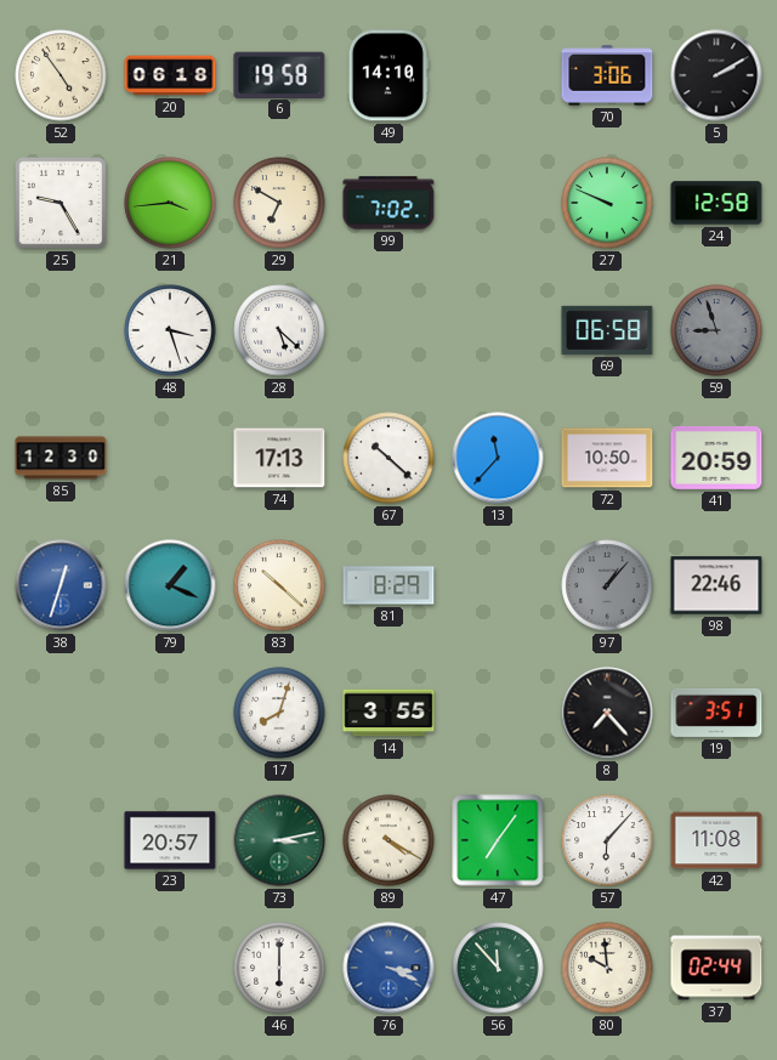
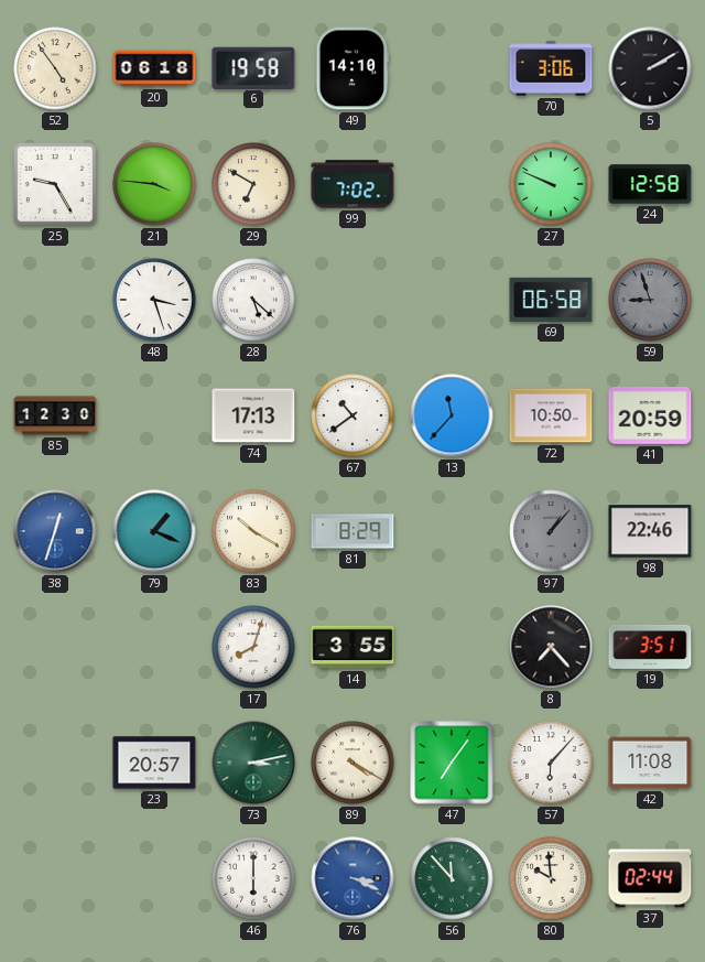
21: 3:44 -> 3:46
67: 10:22 -> 10:39
83: 10:22 -> 10:20
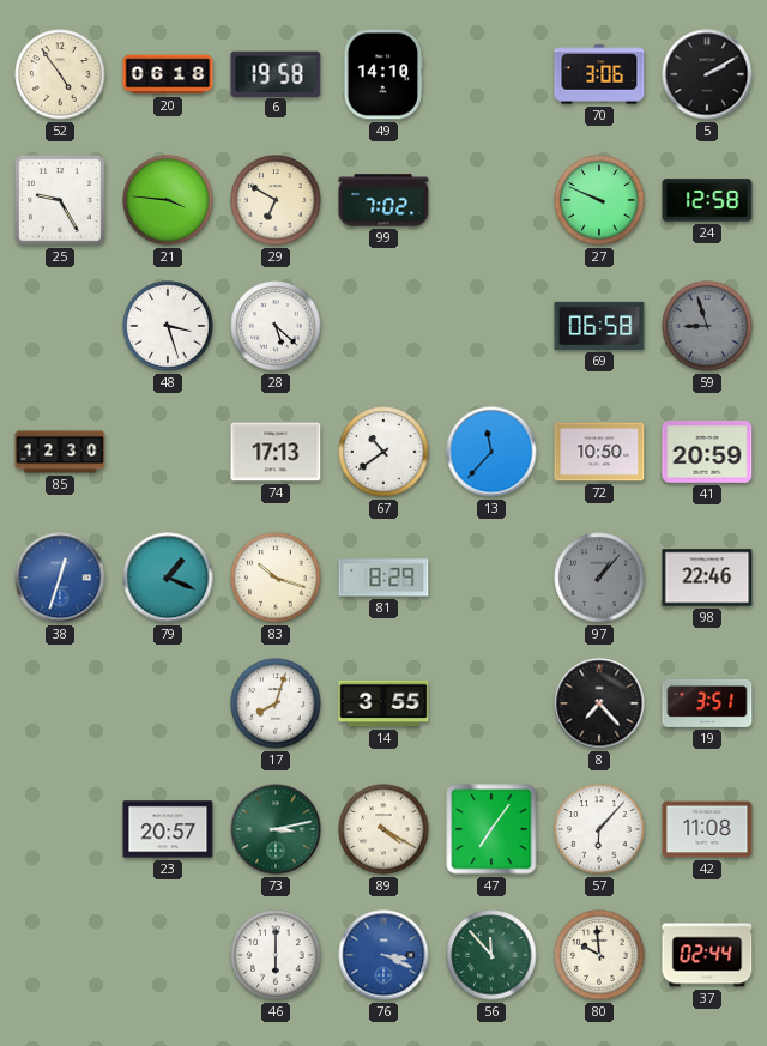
83: 10:20 -> 10:18
